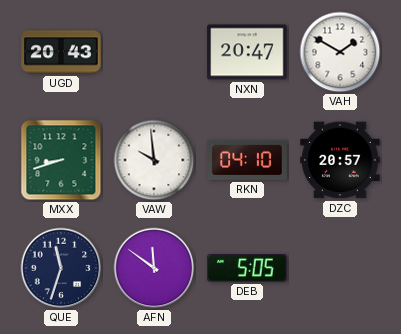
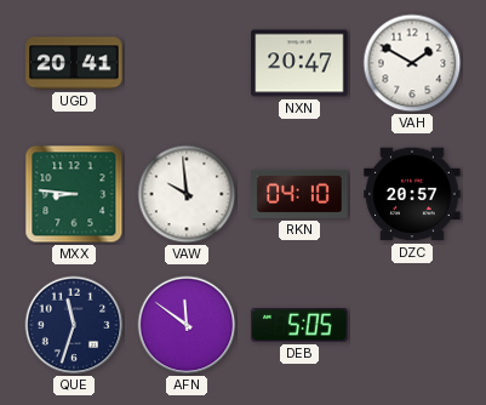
UGD: 20:43 -> 20:41
MXX: 8:42 -> 8:46
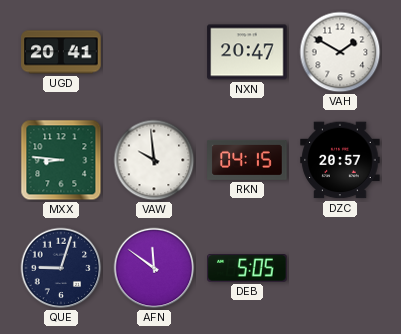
RKN: 04:10 -> 04:15
QUE: 11:33 -> 9:03
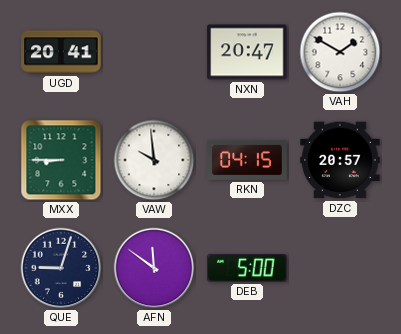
MXX: 8:46 -> 8:45
DEB: 5:05 -> 5:00
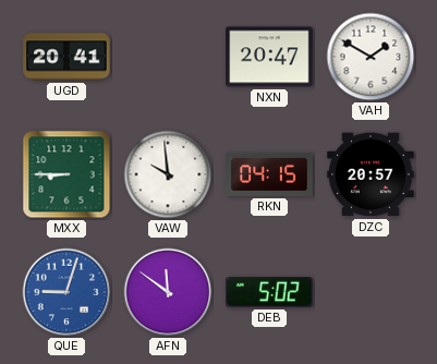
QUE dial: navy -> blue
DEB: 5:00 -> 5:02
